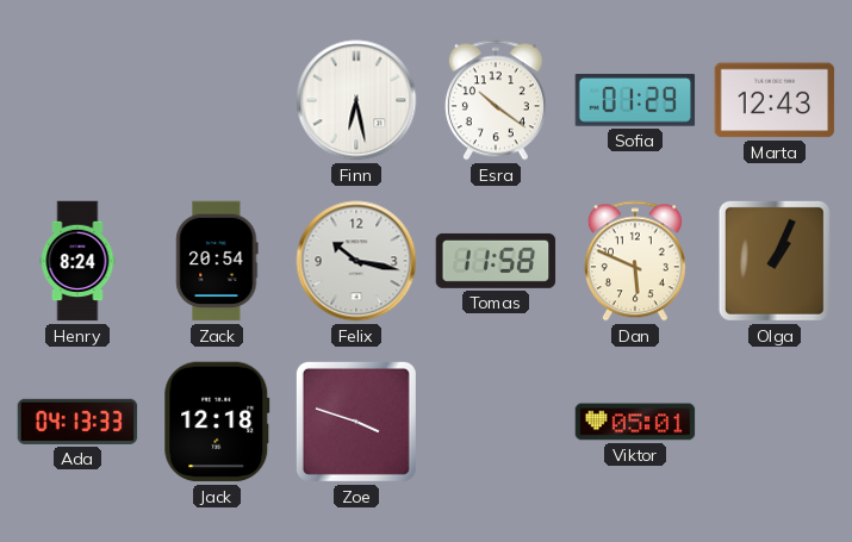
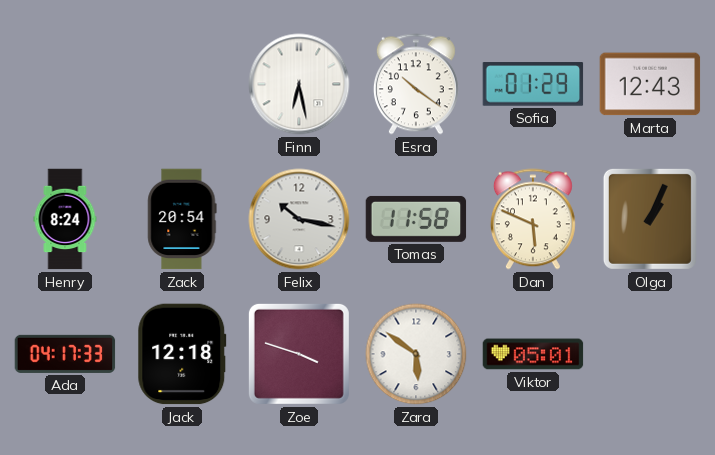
Ada: 04:13 -> 04:17
Zara: none -> 5:51
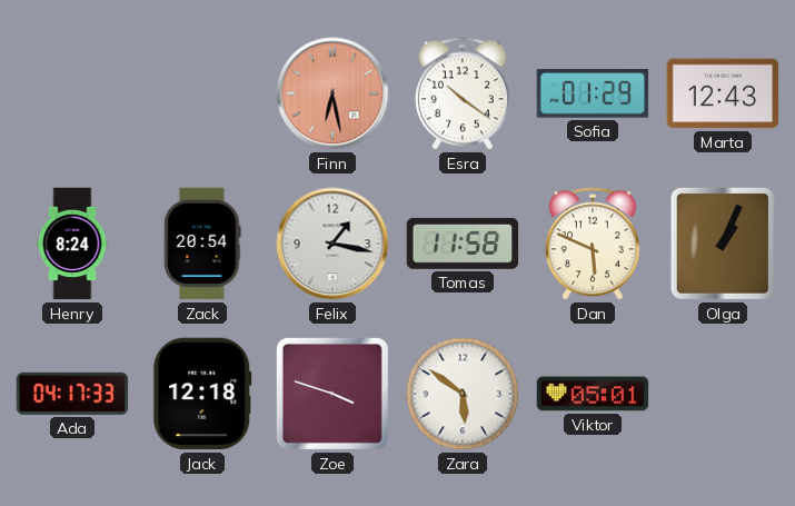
Finn dial: white -> salmon
Felix: 10:17 -> 1:17
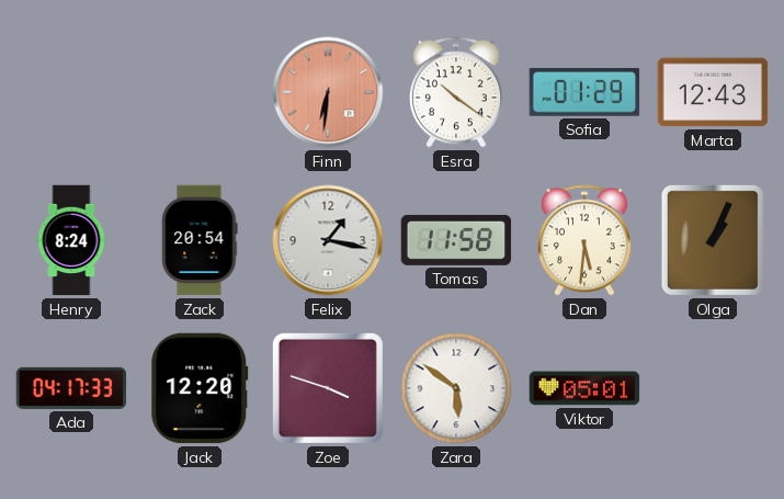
Finn: 6:28 -> 6:31
Dan: 5:49 -> 5:31
Jack: 12:18 -> 12:20
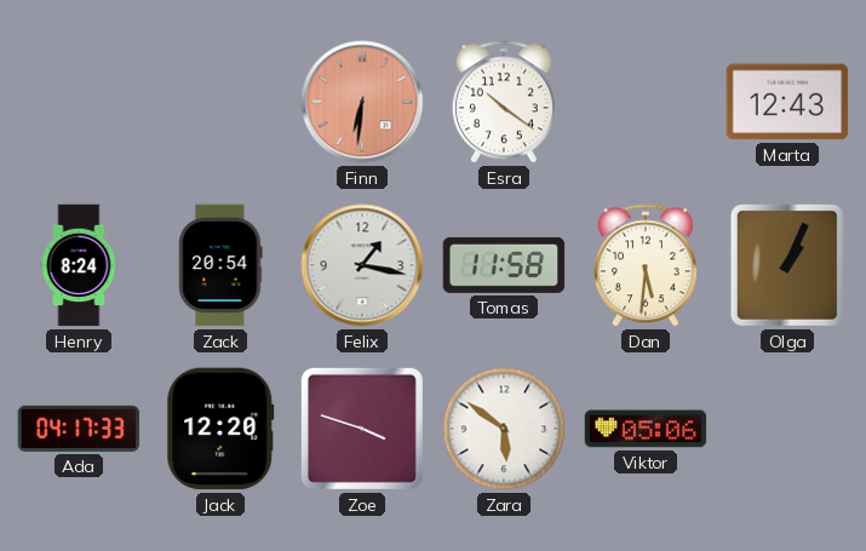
Sofia: 01:29 -> none
Viktor: 05:01 -> 05:06
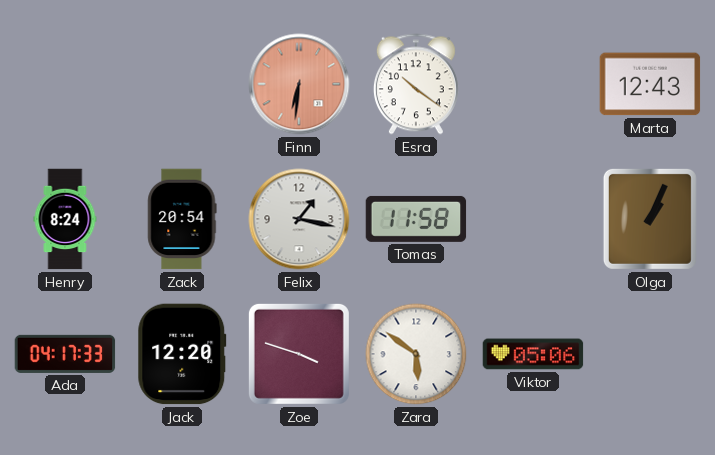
Dan: 5:31 -> none
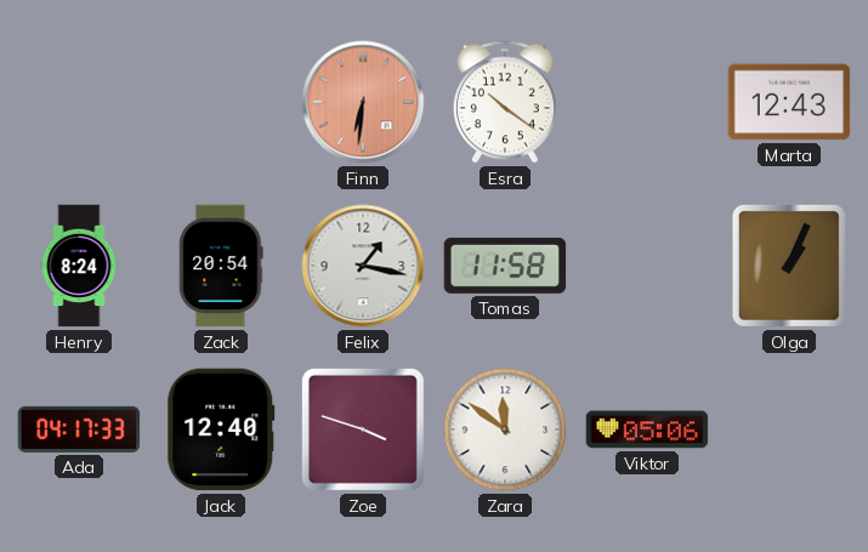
Jack: 12:20 -> 12:40
Zara: 5:51 -> 11:51
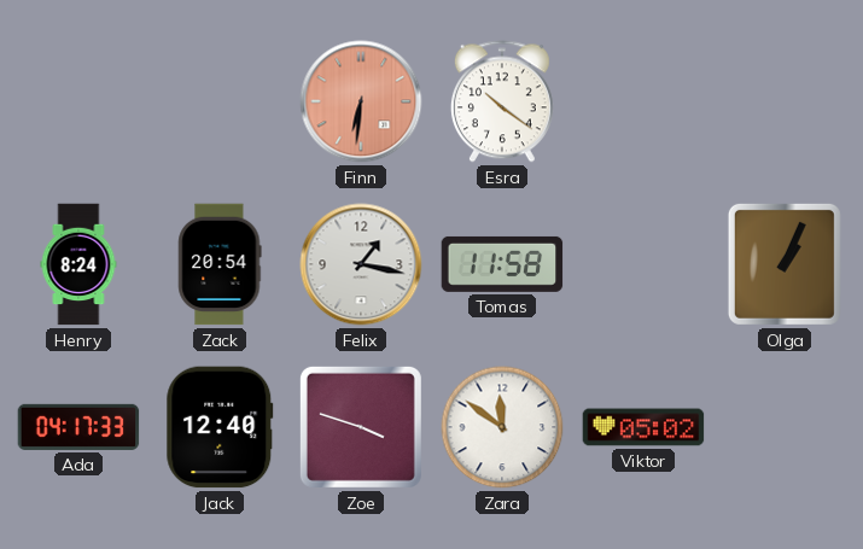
Marta: 12:43 -> none
Viktor: 05:06 -> 05:02
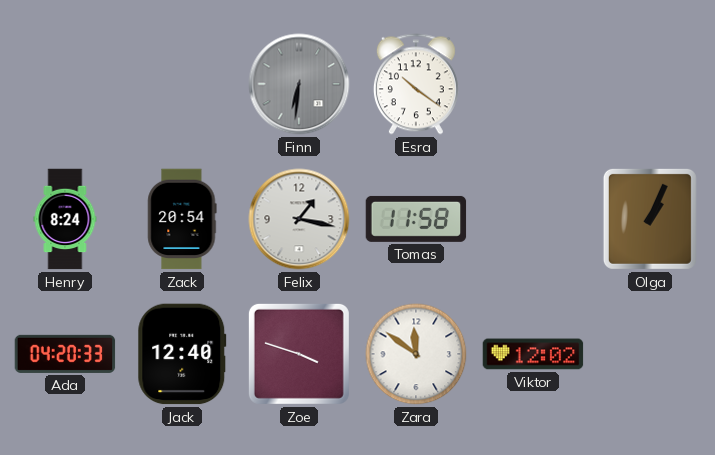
Finn dial: salmon -> grey
Ada: 04:17 -> 04:20
Viktor: 05:02 -> 12:02
